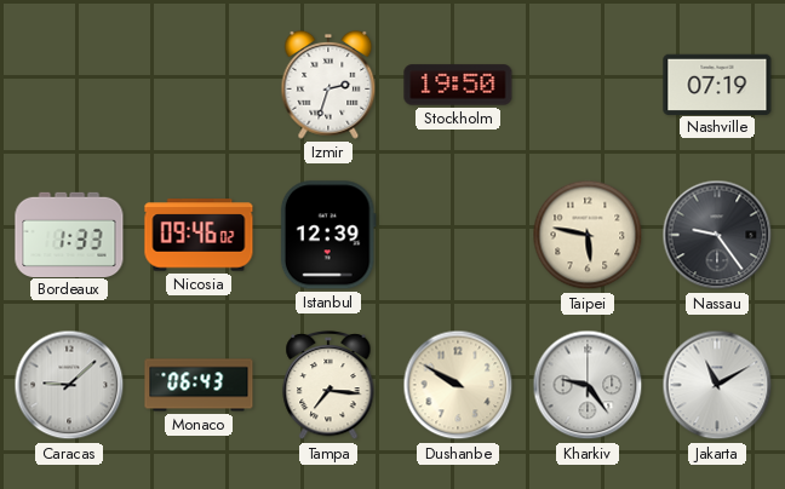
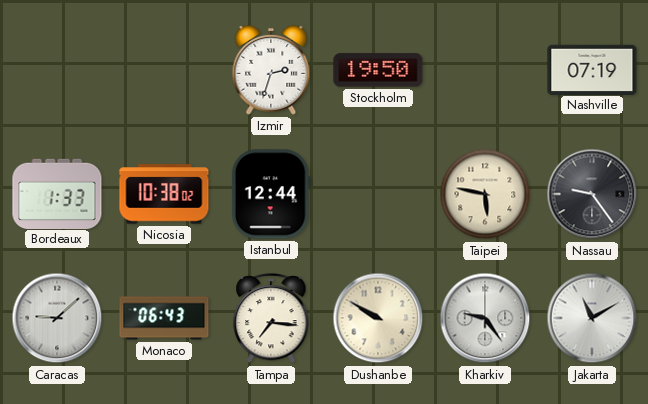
Nicosia: 09:46 -> 10:38
Istanbul: 12:39 -> 12:44
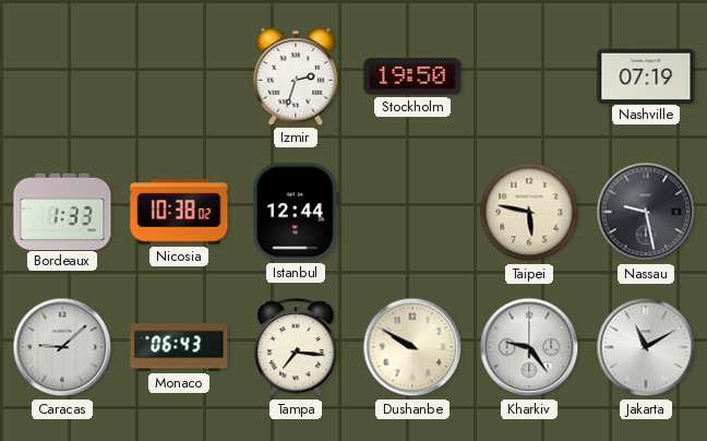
Nassau: 9:24 -> 9:28
